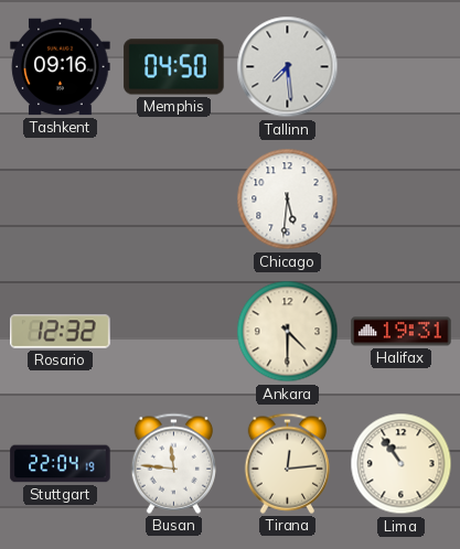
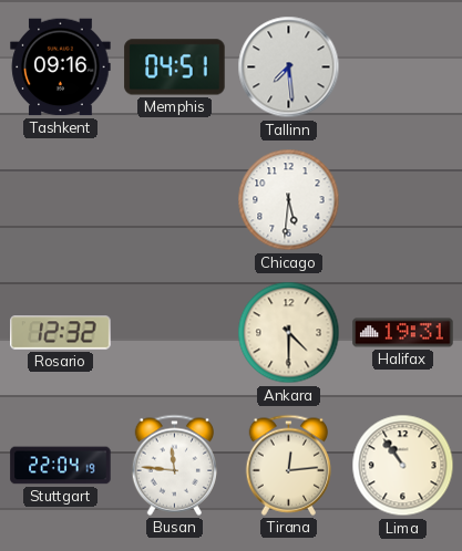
Memphis: 04:50 -> 04:51
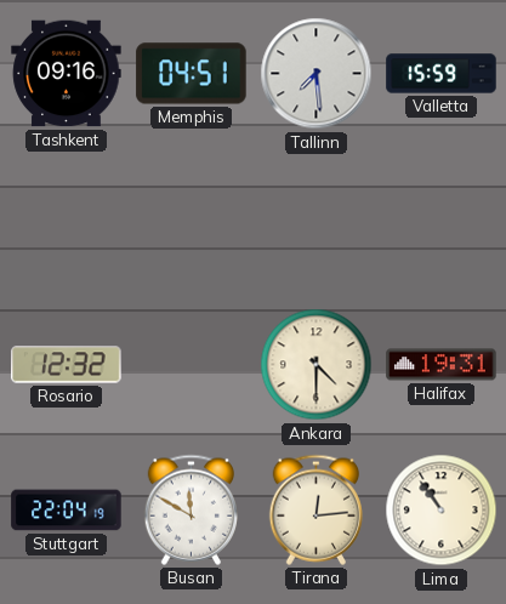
Valletta: none -> 15:59
Chicago: 5:31 -> none
Busan: 11:46 -> 11:50
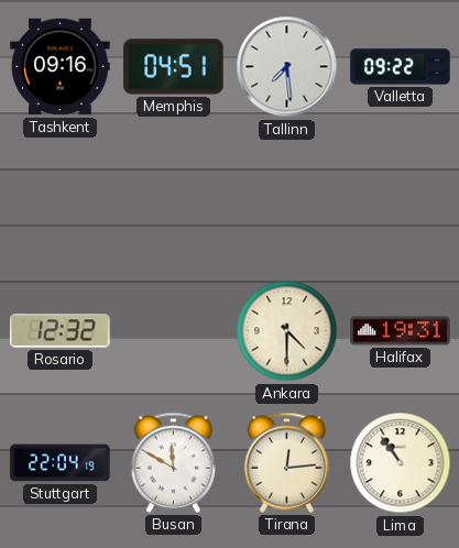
Valletta: 15:59 -> 09:22
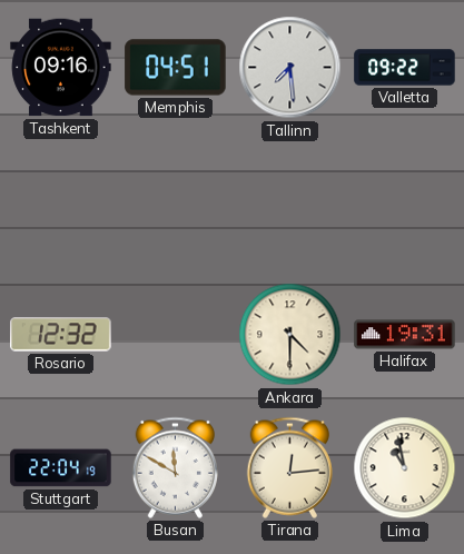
Lima: 10:54 -> 10:58
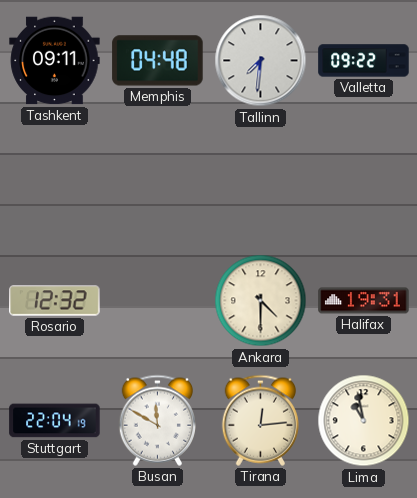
Tashkent: 09:16 -> 09:11
Memphis: 04:51 -> 04:48
Tallinn: 7:29 -> 7:31
